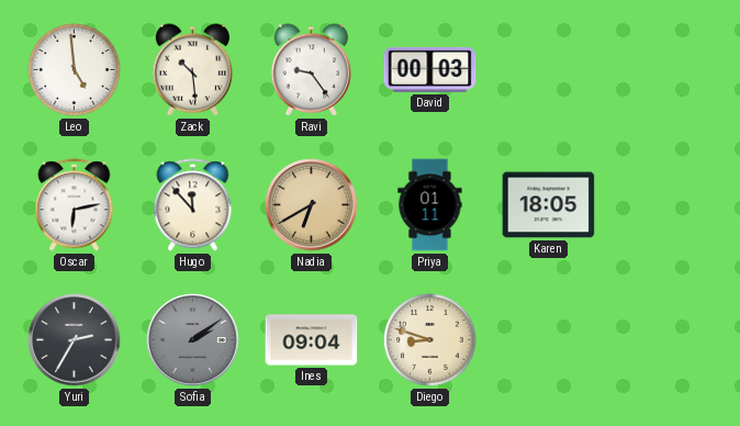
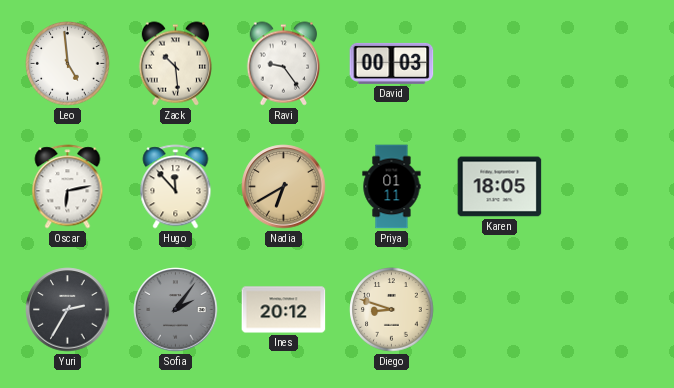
Sofia: 2:09 -> 2:06
Ines: 09:04 -> 20:12
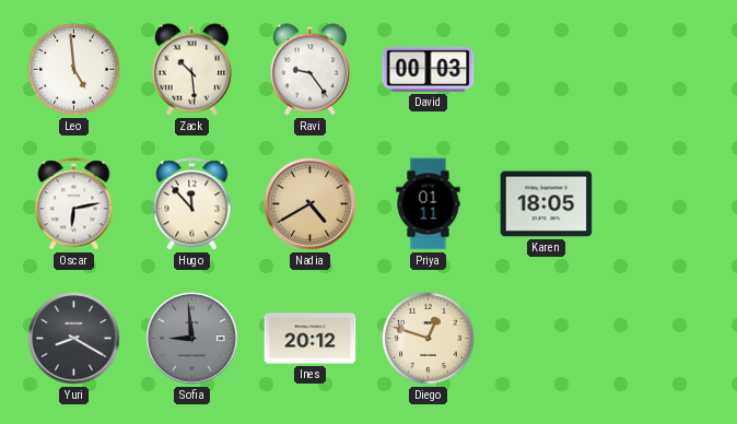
Nadia: 6:40 -> 4:40
Yuri: 2:35 -> 8:20
Sofia: 2:06 -> 8:59
Diego: 8:48 -> 12:48
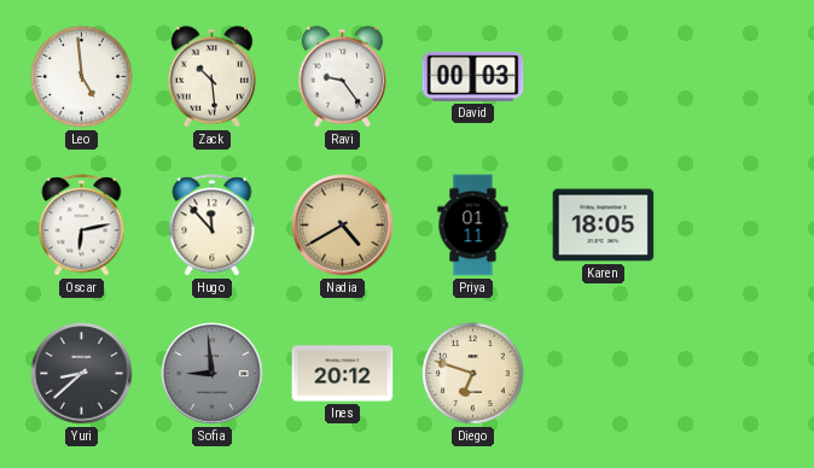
Yuri: 8:20 -> 8:38
Diego: 12:48 -> 6:48
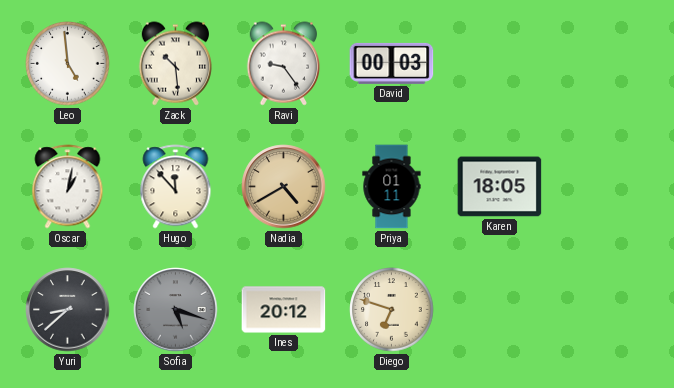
Oscar: 6:13 -> 1:02
Sofia: 8:59 -> 5:18
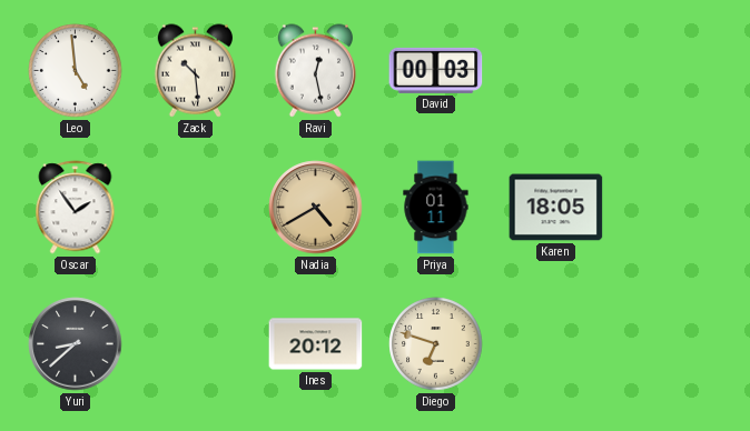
Ravi: 9:24 -> 12:28
Oscar: 1:02 -> 1:54
Hugo: 11:53 -> none
Sofia: 5:18 -> none
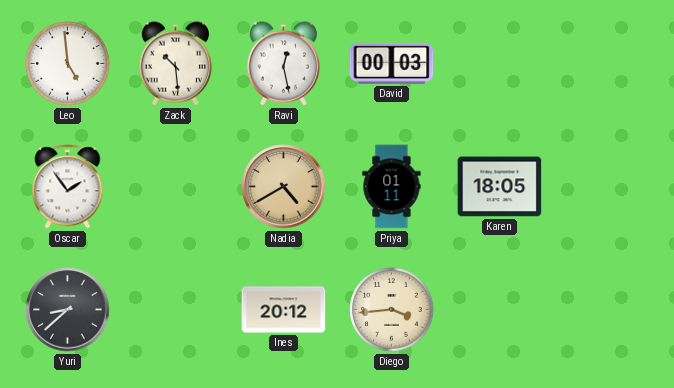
Diego: 6:48 -> 3:44
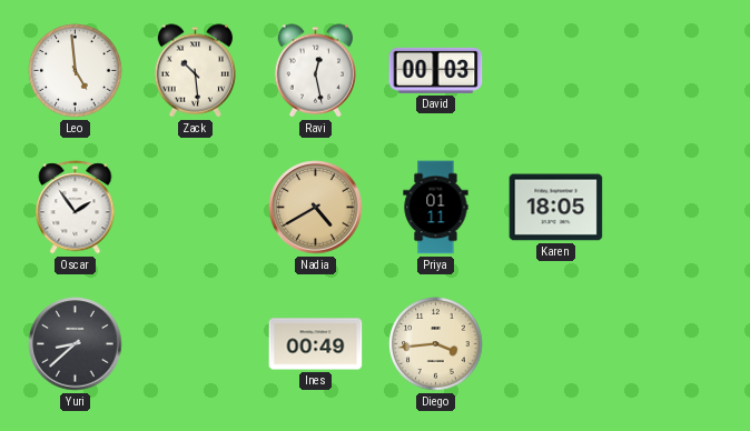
Ines: 20:12 -> 00:49
